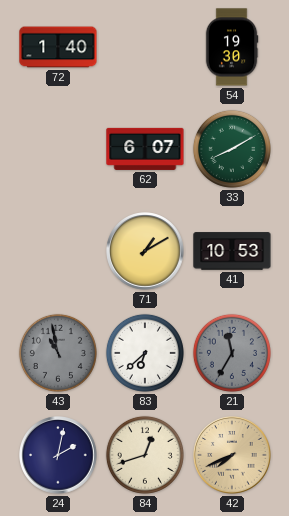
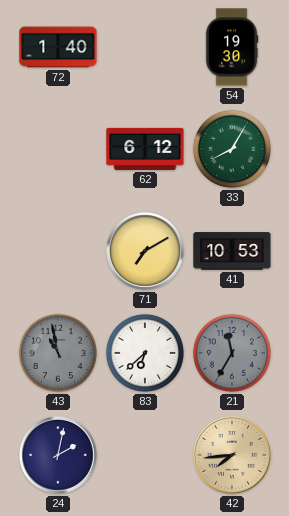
62: 6:07 -> 6:12
33: 8:10 -> 8:05
71: 1:10 -> 7:10
84: 12:42 -> none
42: 7:41 -> 7:44
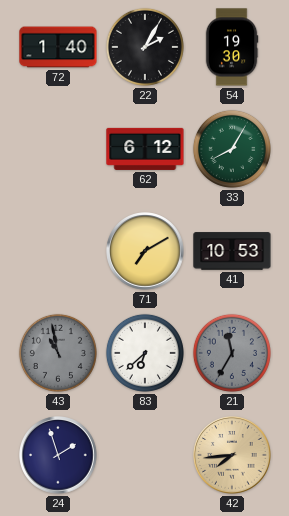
22: none -> 2:05
24: 2:02 -> 1:57
